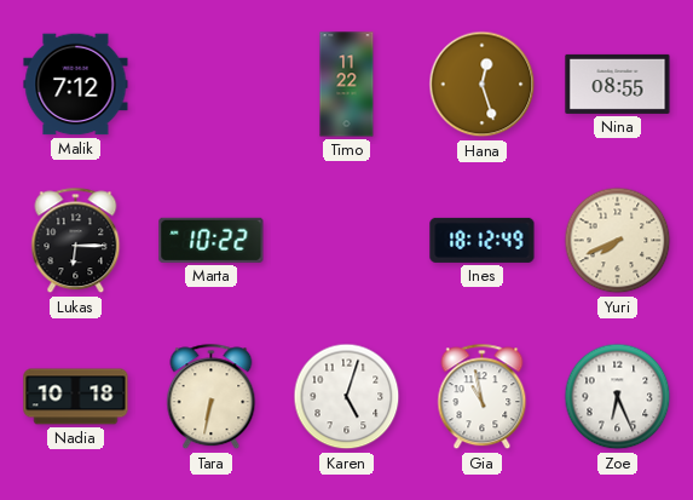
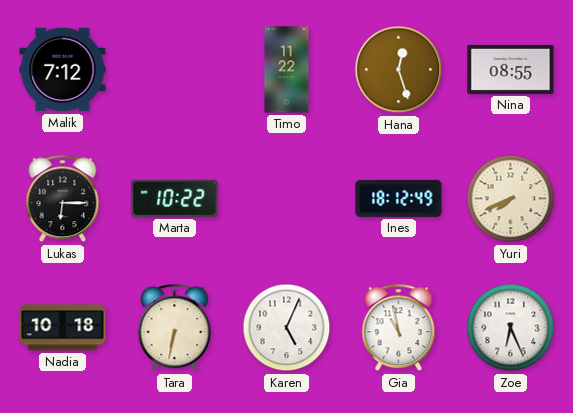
Karen: 5:03 -> 5:04
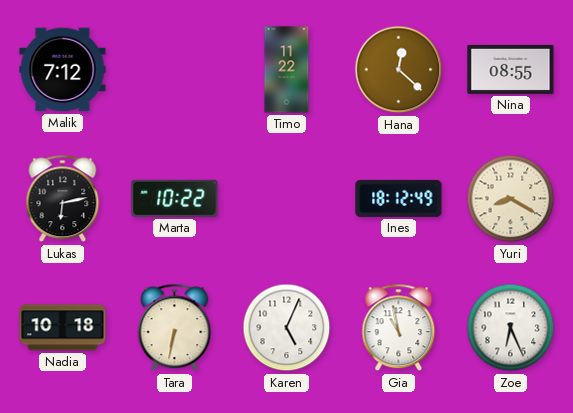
Hana: 12:27 -> 12:22
Lukas: 6:15 -> 6:13
Yuri: 7:41 -> 8:20
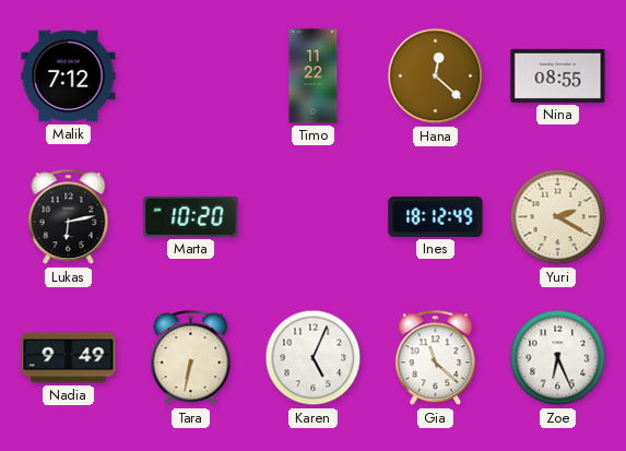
Marta: 10:22 -> 10:20
Yuri: 8:20 -> 2:20
Nadia: 10:18 -> 9:49
Gia: 10:58 -> 11:22
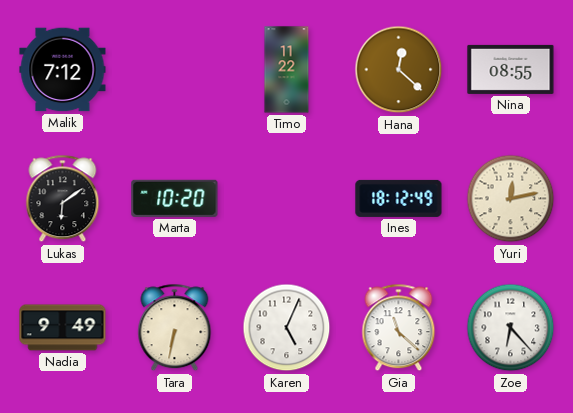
Lukas: 6:13 -> 6:09
Yuri: 2:20 -> 12:13
Zoe: 6:26 -> 6:23
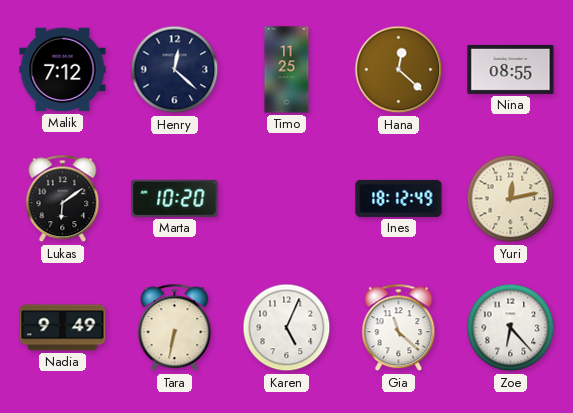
Henry: none -> 12:22
Timo: 11:22 -> 11:25
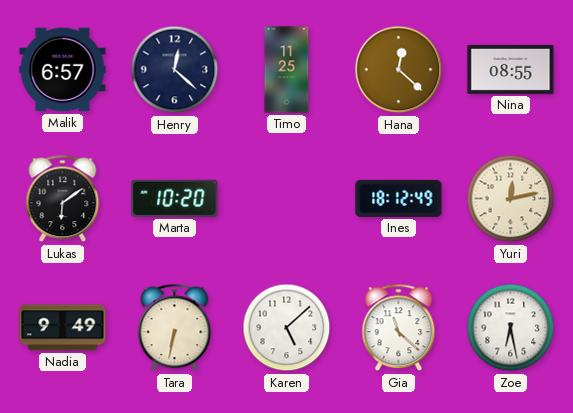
Malik: 7:12 -> 6:57
Karen: 5:04 -> 5:08
Zoe: 6:23 -> 6:28
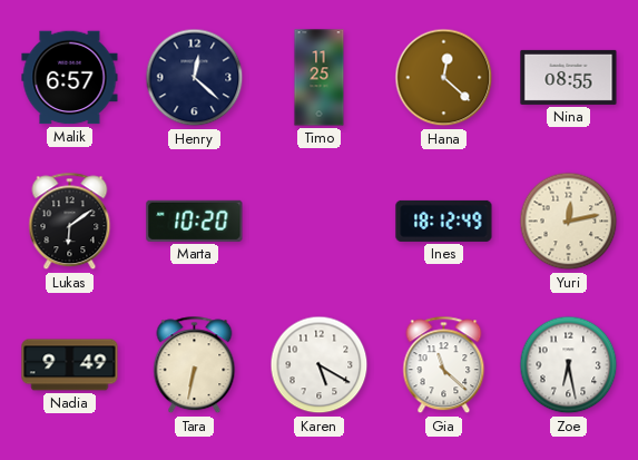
Karen: 5:08 -> 5:20
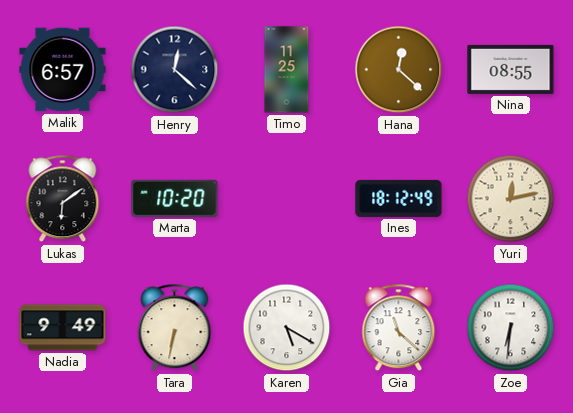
Zoe: 6:28 -> 6:31
